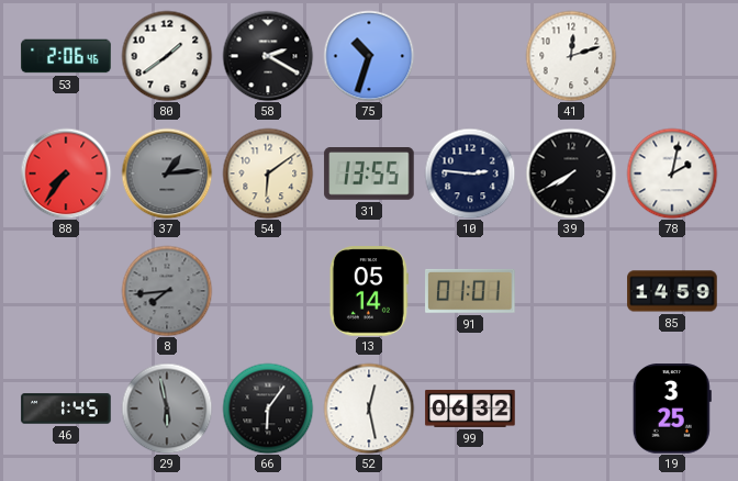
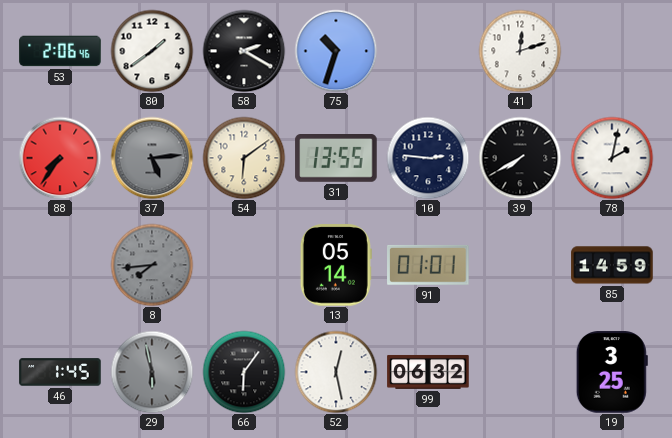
37: 1:14 -> 5:14
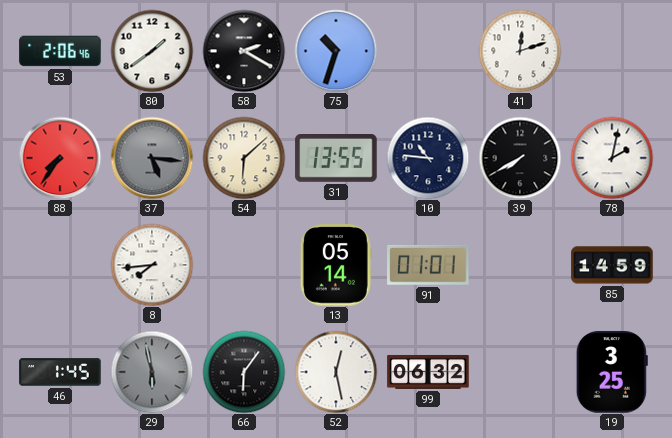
37: 5:14 -> 5:16
54: 6:09 -> 6:08
10: 2:46 -> 10:46
8 dial: grey -> white
